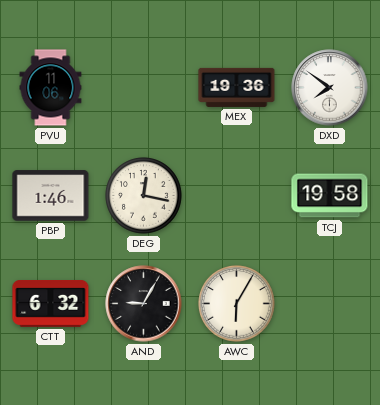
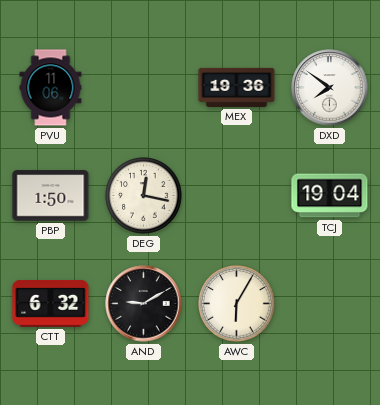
PBP: 1:46 -> 1:50
TCJ: 19:58 -> 19:04
AND: 9:05 -> 9:10
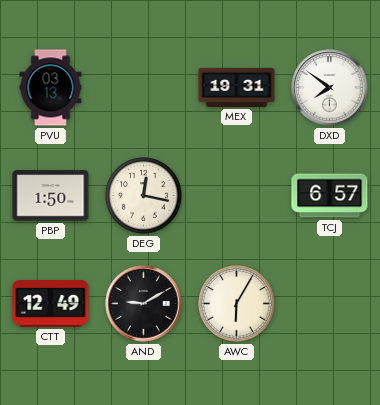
PVU: 11:06 -> 03:13
MEX: 19:36 -> 19:31
TCJ: 19:04 -> 6:57
CTT: 6:32 -> 12:49
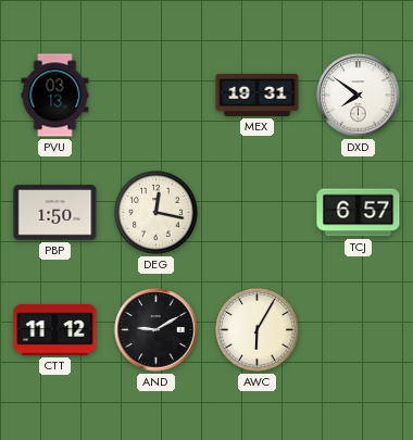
CTT: 12:49 -> 11:12
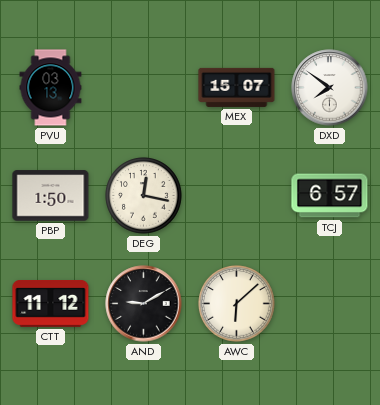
MEX: 19:31 -> 15:07
AWC: 6:05 -> 6:08
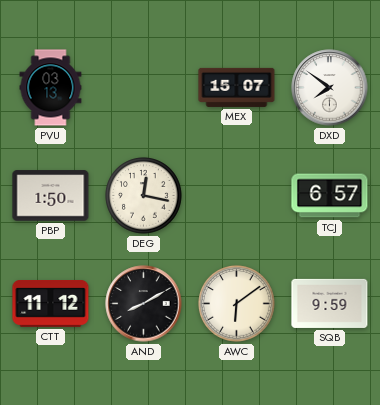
AND: 9:10 -> 8:10
AWC: 6:08 -> 6:09
SQB: none -> 9:59
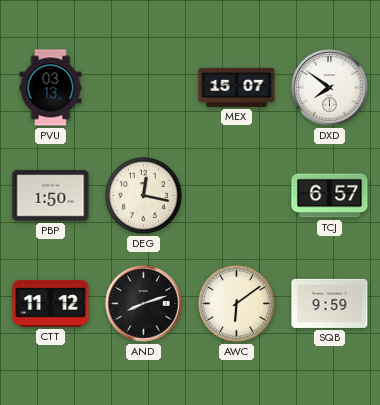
AND: 8:10 -> 8:12
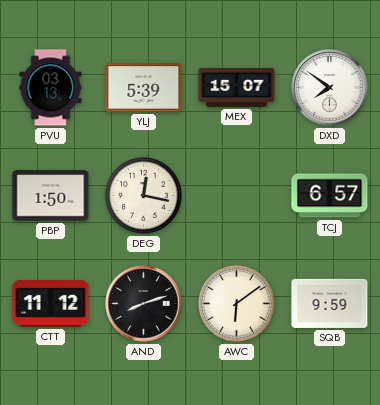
YLJ: none -> 5:39
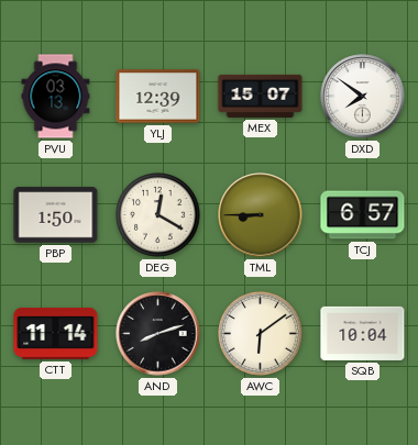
YLJ: 5:39 -> 12:39
DEG: 12:17 -> 12:20
TML: none -> 8:45
CTT: 11:12 -> 11:14
SQB: 9:59 -> 10:04
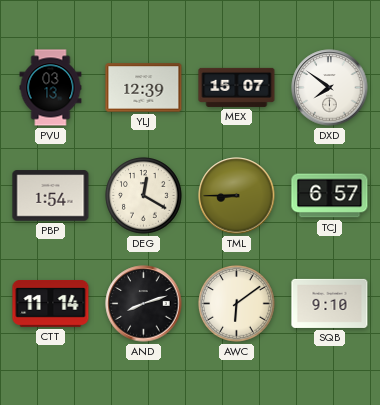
PBP: 1:50 -> 1:54
SQB: 10:04 -> 9:10
